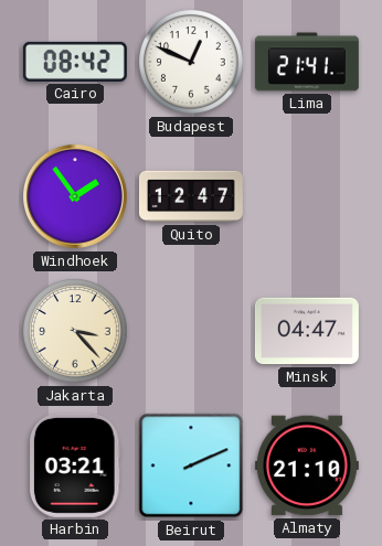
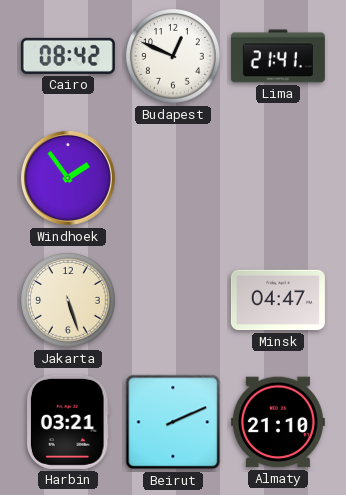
Quito: 12:47 -> none
Jakarta: 3:23 -> 5:27
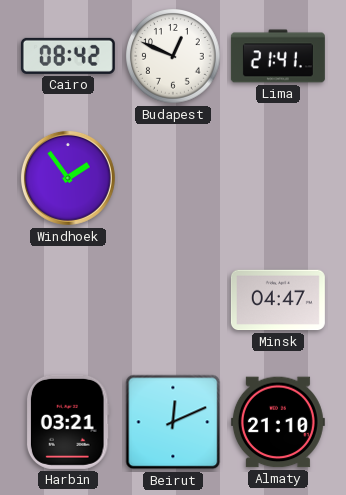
Jakarta: 5:27 -> none
Beirut: 2:11 -> 12:11
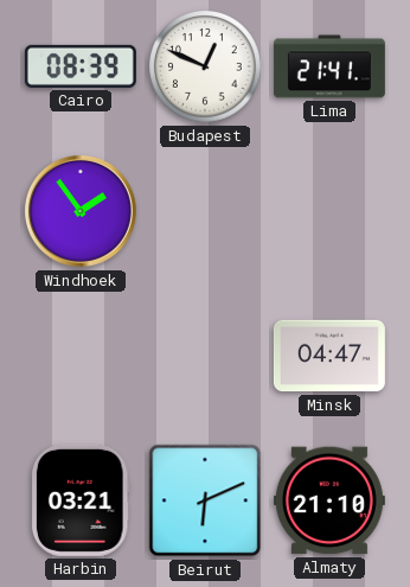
Cairo: 08:42 -> 08:39
Beirut: 12:11 -> 6:11
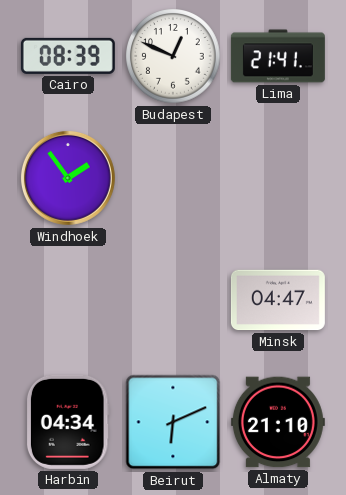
Harbin: 03:21 -> 04:34
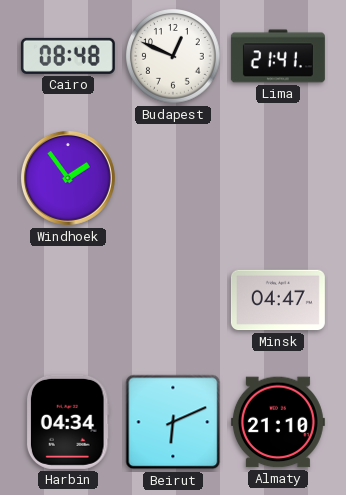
Cairo: 08:39 -> 08:48
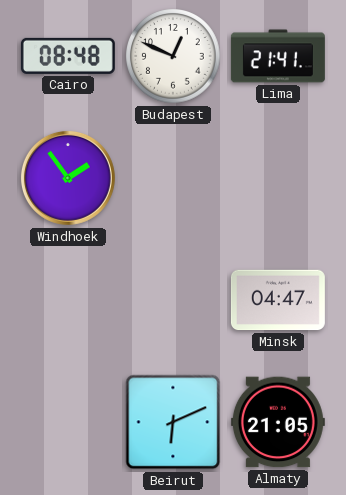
Harbin: 04:34 -> none
Almaty: 21:10 -> 21:05
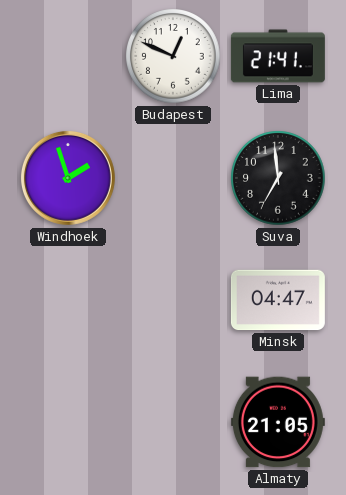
Cairo: 08:48 -> none
Windhoek: 1:54 -> 1:57
Suva: none -> 6:59
Beirut: 6:11 -> none
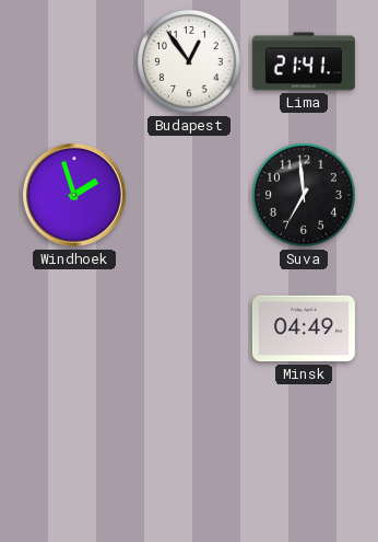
Budapest: 12:49 -> 12:54
Minsk: 04:47 -> 04:49
Almaty: 21:05 -> none
